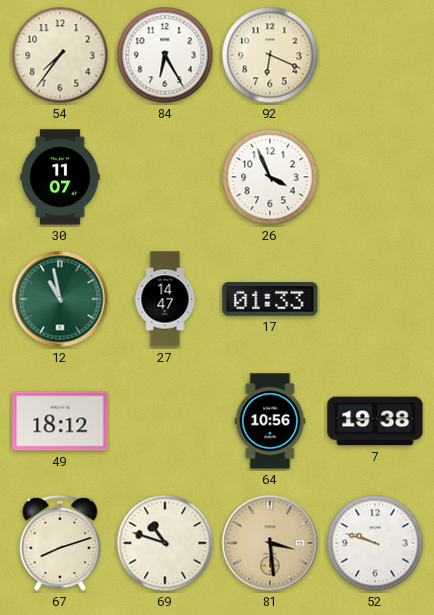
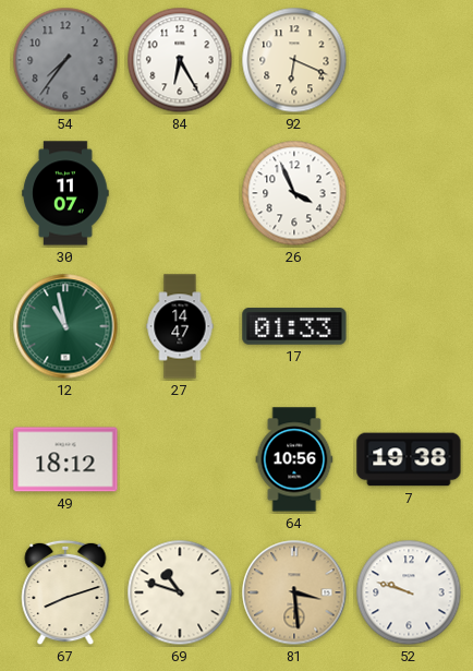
54 dial: cream -> grey
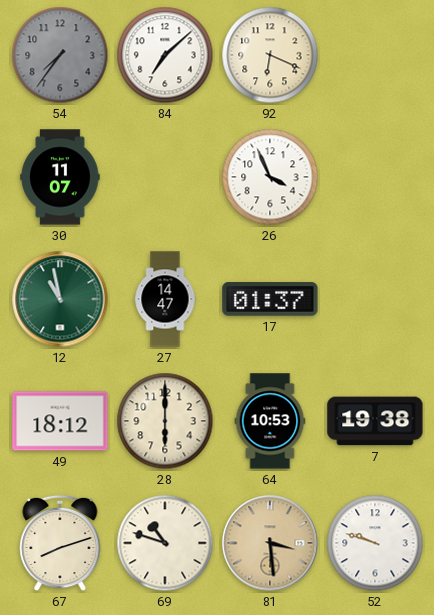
84: 6:25 -> 7:08
17: 01:33 -> 01:37
28: none -> 6:00
64: 10:56 -> 10:53
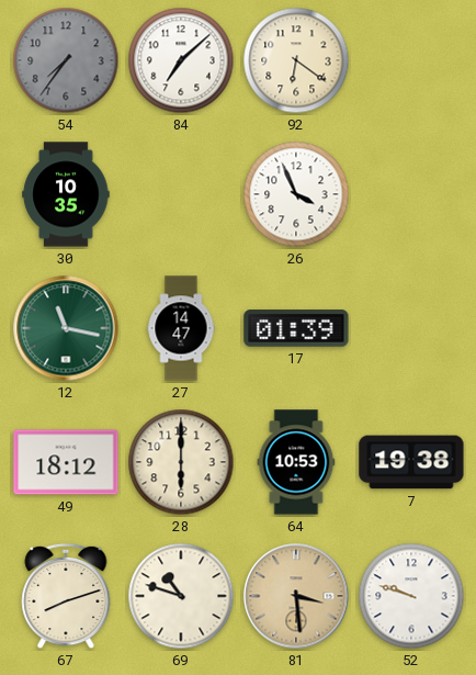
92: 6:19 -> 6:21
30: 11:07 -> 10:35
12: 10:58 -> 11:17
17: 01:37 -> 01:39
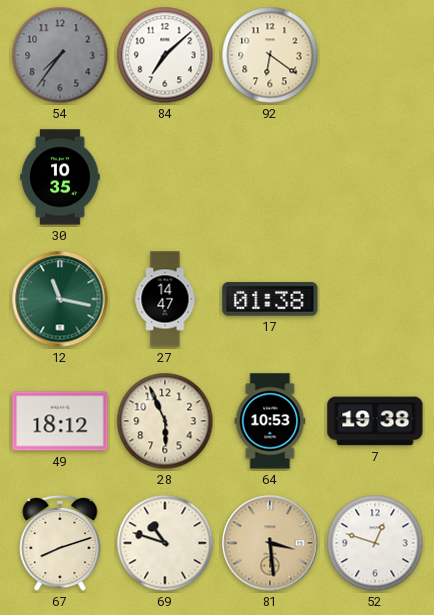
26: 3:56 -> none
17: 01:39 -> 01:38
28: 6:00 -> 5:56
52: 9:48 -> 12:48
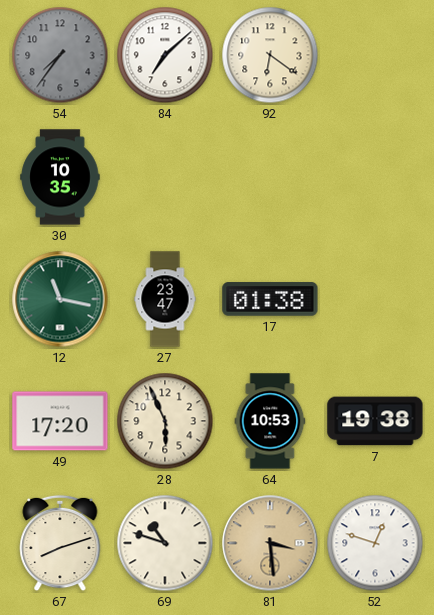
27: 14:47 -> 23:47
49: 18:12 -> 17:20
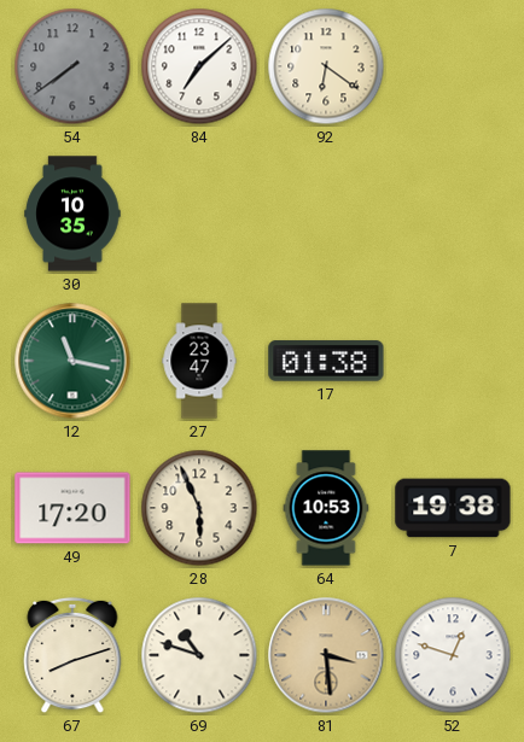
54: 7:36 -> 7:39
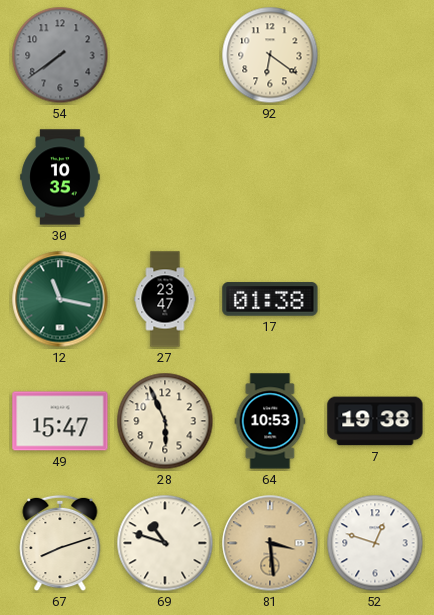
84: 7:08 -> none
49: 17:20 -> 15:47
